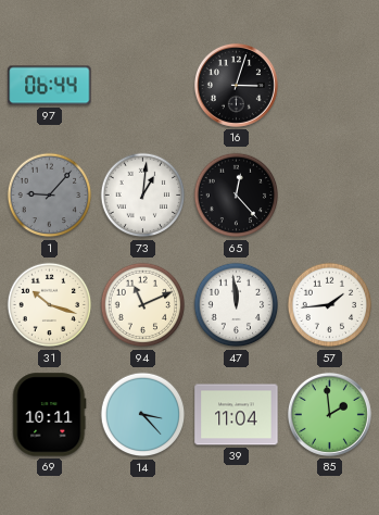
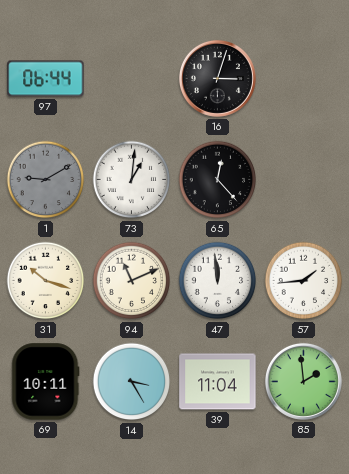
1: 9:07 -> 9:10
14: 3:23 -> 3:25
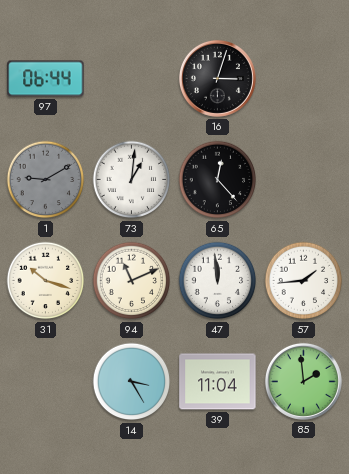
69: 10:11 -> none
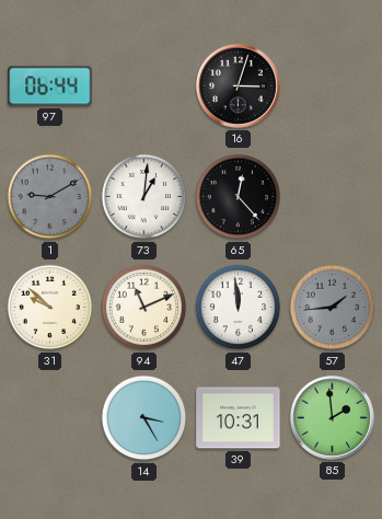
31: 10:18 -> 9:52
57 dial: white -> grey
39: 11:04 -> 10:31
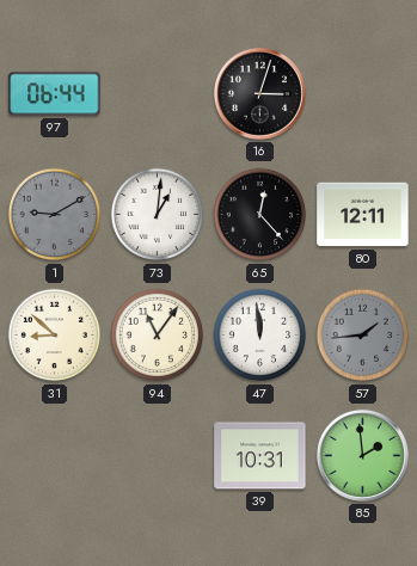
80: none -> 12:11
31: 9:52 -> 8:52
94: 11:11 -> 11:06
14: 3:25 -> none
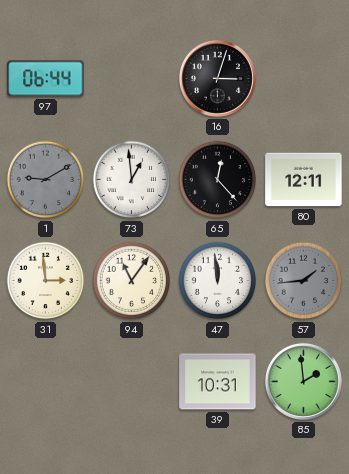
73: 1:01 -> 12:59
31: 8:52 -> 2:59
